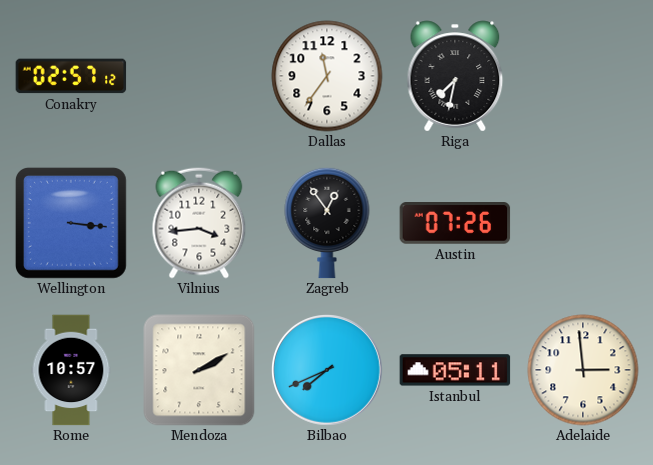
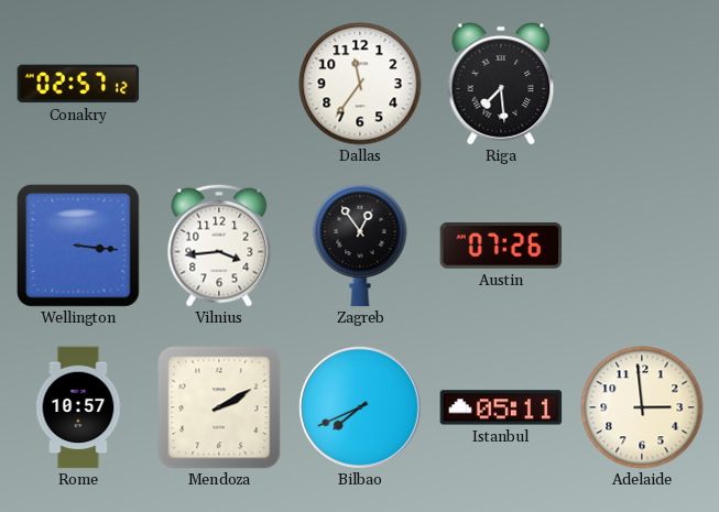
Riga: 7:32 -> 7:29
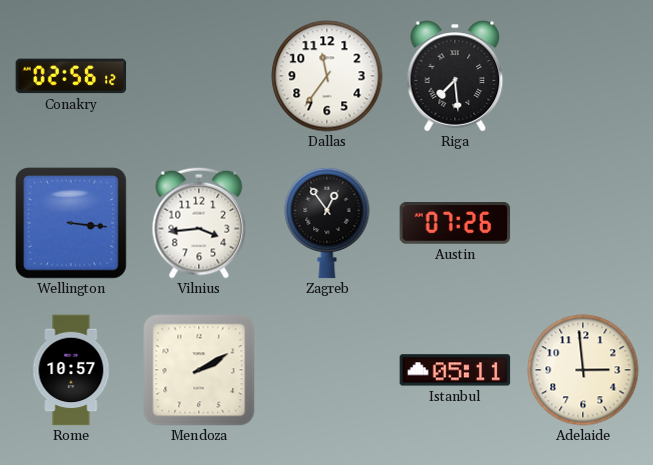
Conakry: 02:57 -> 02:56
Bilbao: 7:41 -> none
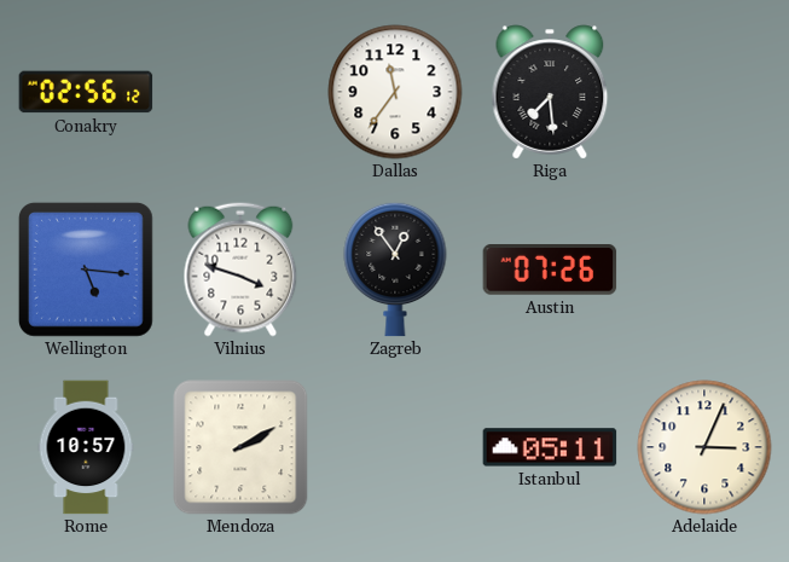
Wellington: 3:16 -> 5:16
Vilnius: 3:44 -> 3:48
Adelaide: 2:59 -> 3:04
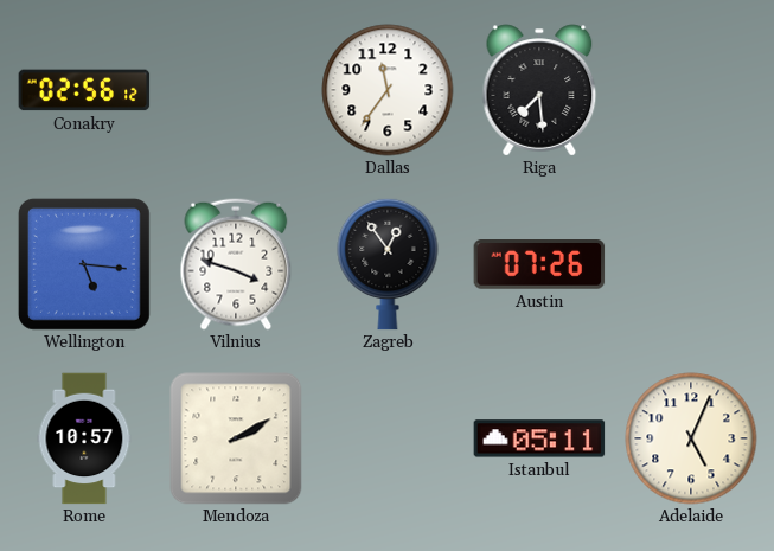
Adelaide: 3:04 -> 5:04
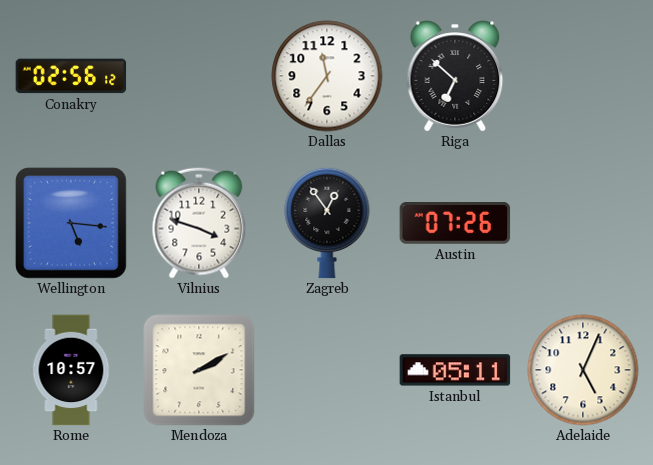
Riga: 7:29 -> 6:52
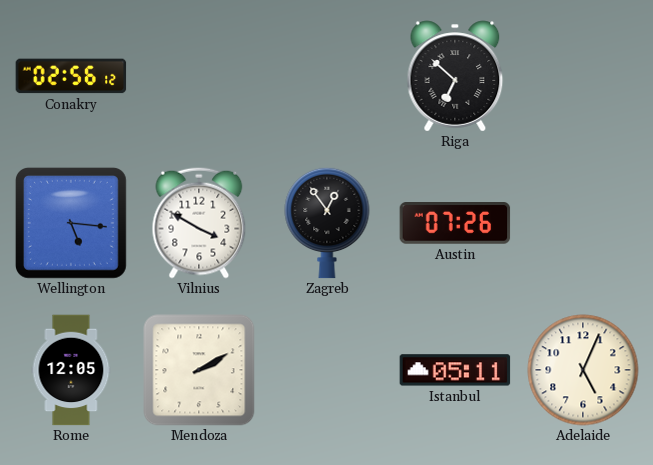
Dallas: 11:36 -> none
Vilnius: 3:48 -> 3:50
Rome: 10:57 -> 12:05
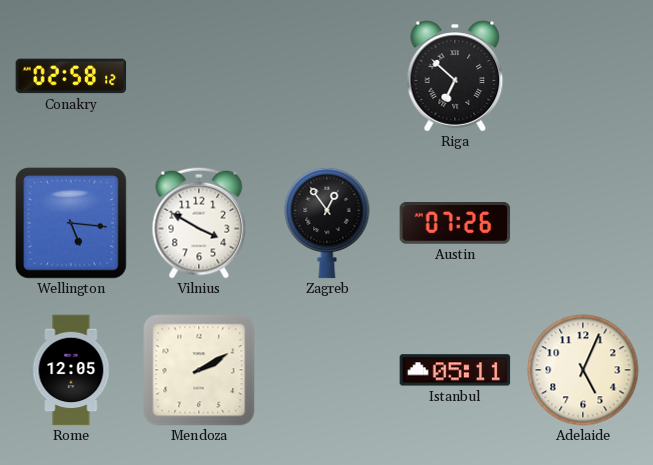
Conakry: 02:56 -> 02:58
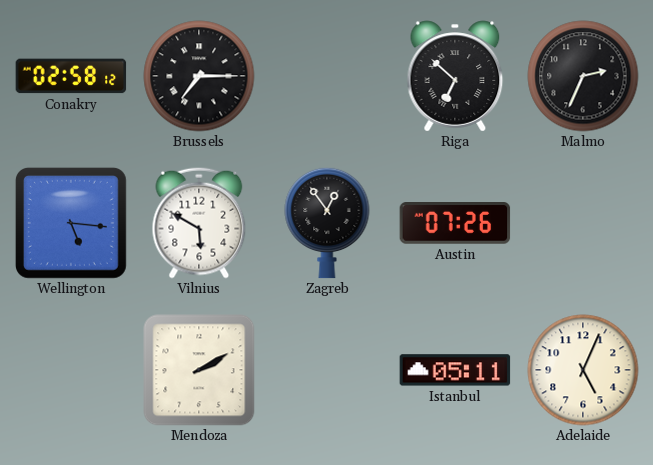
Brussels: none -> 7:15
Malmo: none -> 2:34
Vilnius: 3:50 -> 5:50
Rome: 12:05 -> none
